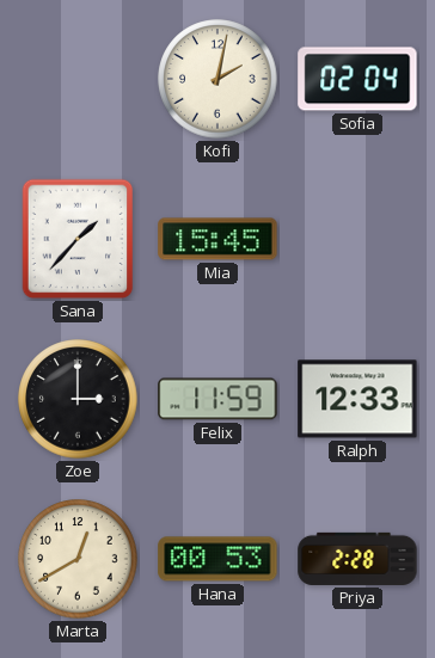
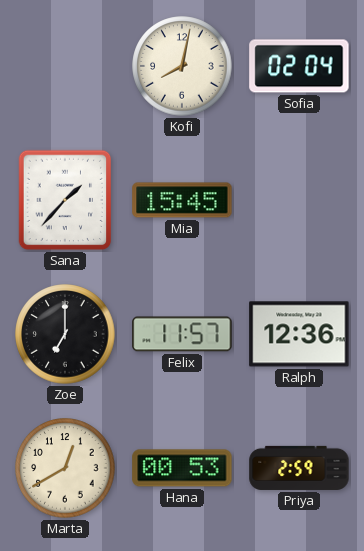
Kofi: 2:02 -> 8:02
Zoe: 3:00 -> 7:00
Felix: 11:59 -> 11:57
Ralph: 12:33 -> 12:36
Priya: 2:28 -> 2:59
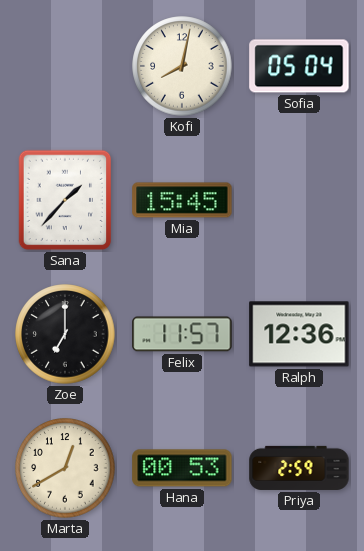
Sofia: 02:04 -> 05:04
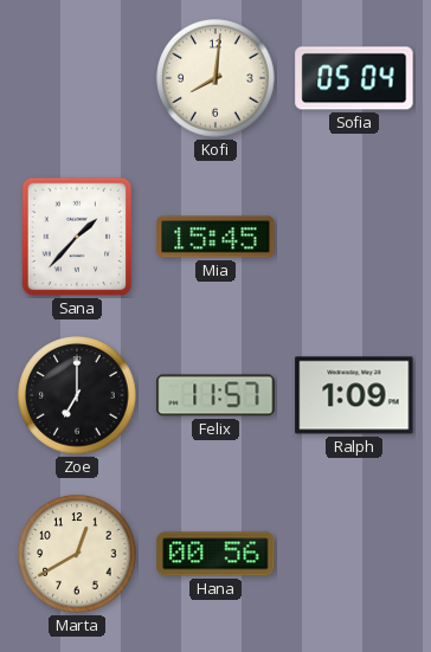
Kofi: 8:02 -> 8:01
Ralph: 12:36 -> 1:09
Hana: 00:53 -> 00:56
Priya: 2:59 -> none
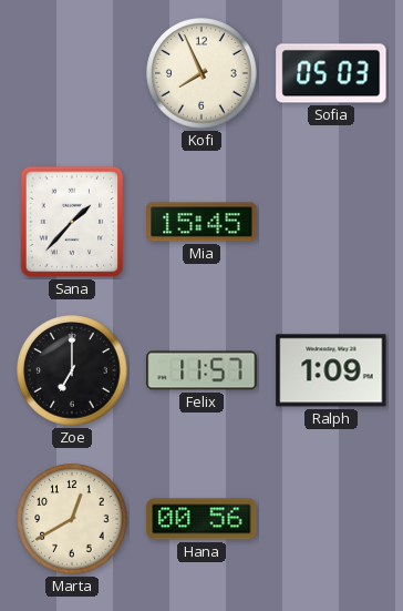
Kofi: 8:01 -> 7:56
Sofia: 05:04 -> 05:03
